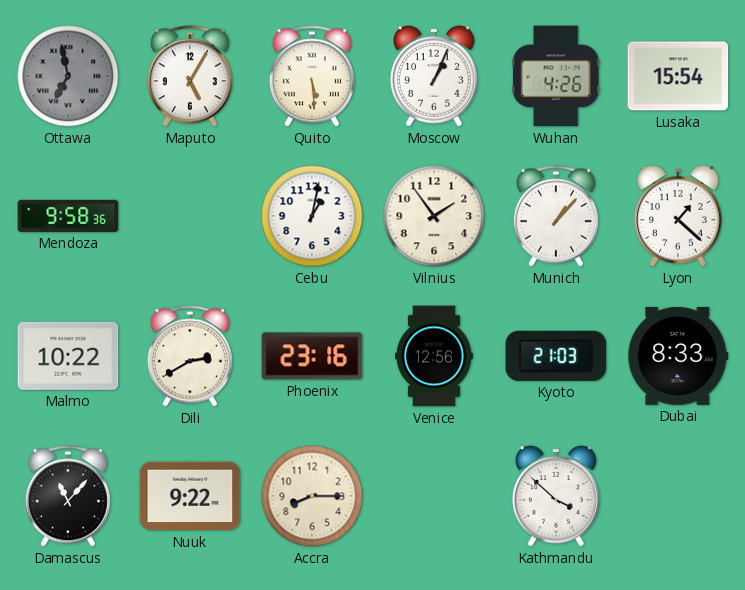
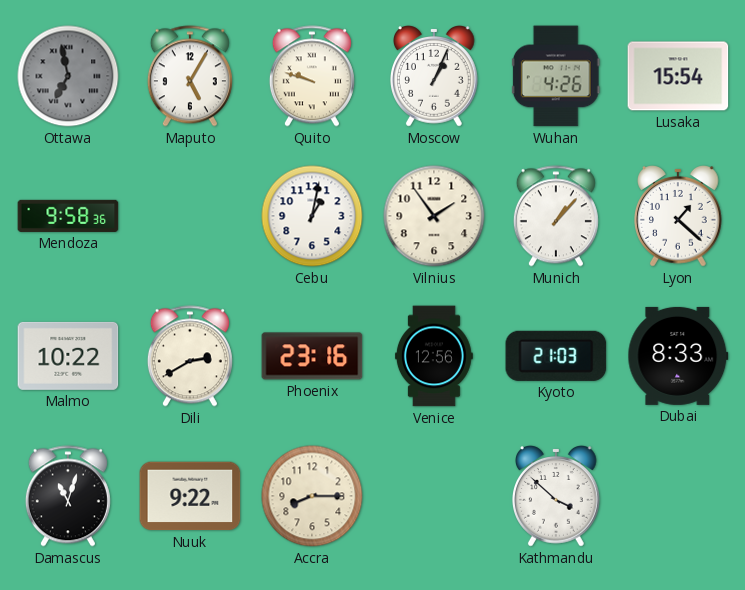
Quito: 5:29 -> 9:48
Damascus: 11:07 -> 11:03
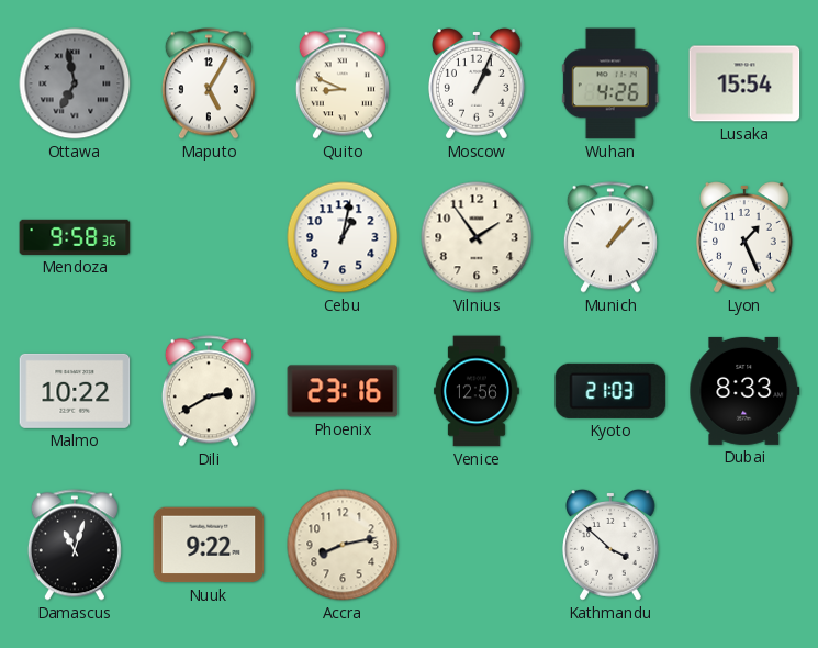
Quito: 9:48 -> 8:49
Lyon: 1:22 -> 1:26
Accra: 8:15 -> 8:13
